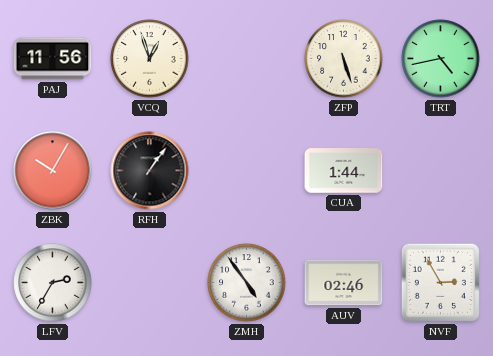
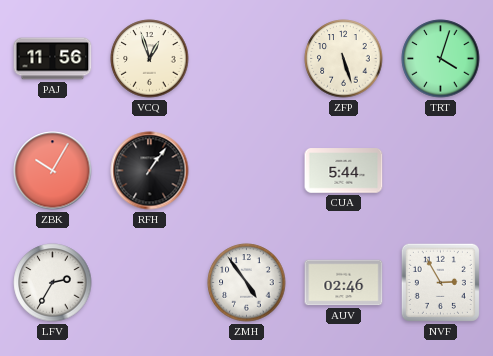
TRT: 4:43 -> 4:03
CUA: 1:44 -> 5:44
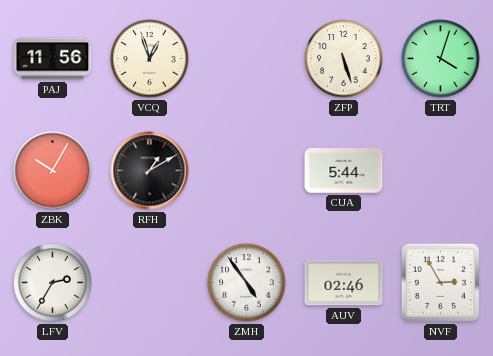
RFH: 1:06 -> 1:10
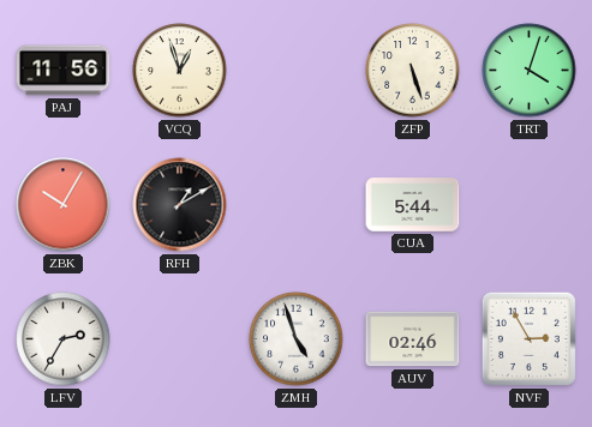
ZMH: 4:54 -> 4:57
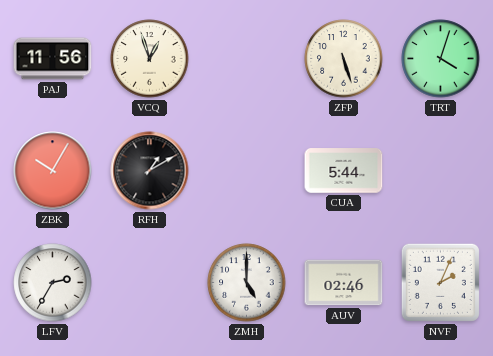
ZMH: 4:57 -> 5:00
NVF: 2:55 -> 2:04
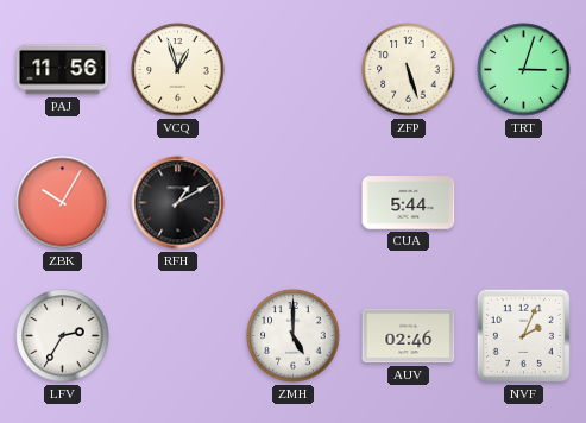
TRT: 4:03 -> 3:03
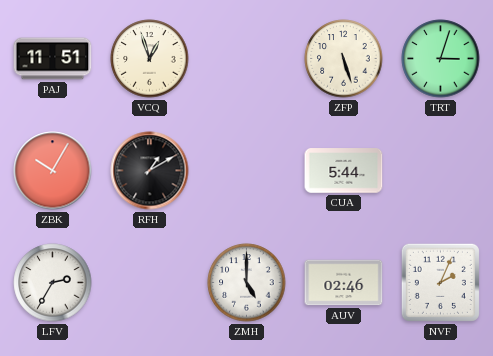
PAJ: 11:56 -> 11:51
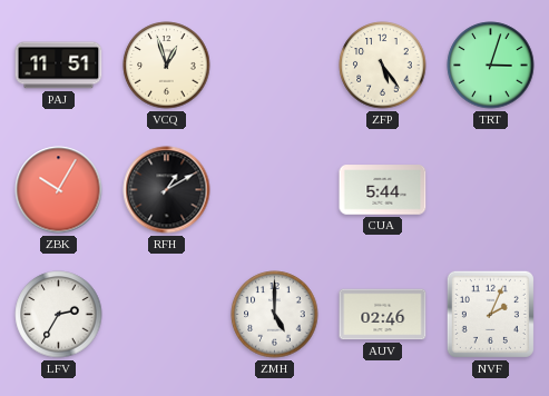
ZFP: 5:27 -> 5:24
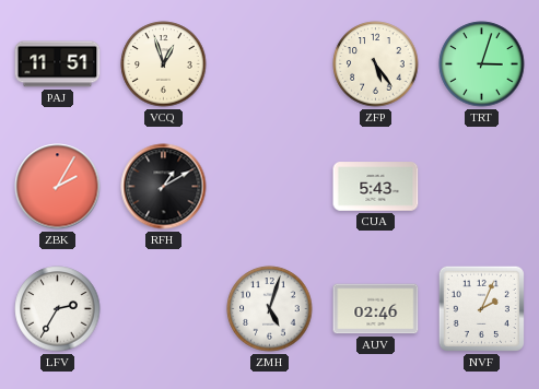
ZBK: 10:05 -> 2:05
CUA: 5:44 -> 5:43
ZMH: 5:00 -> 5:03
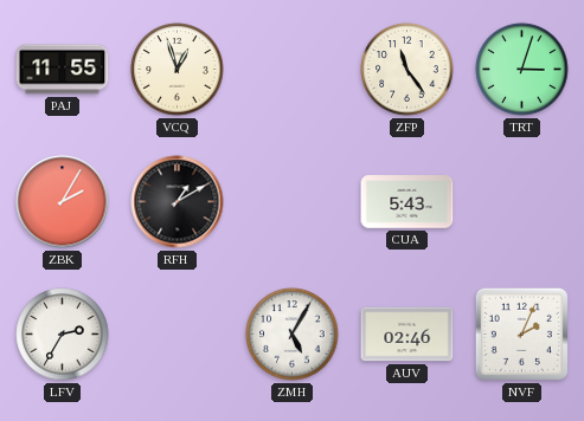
PAJ: 11:51 -> 11:55
ZFP: 5:24 -> 11:24
ZMH: 5:03 -> 5:05
